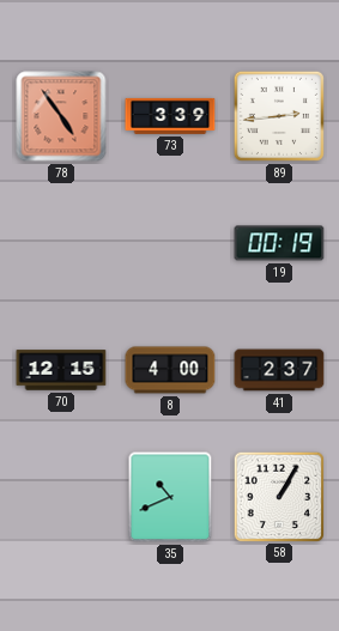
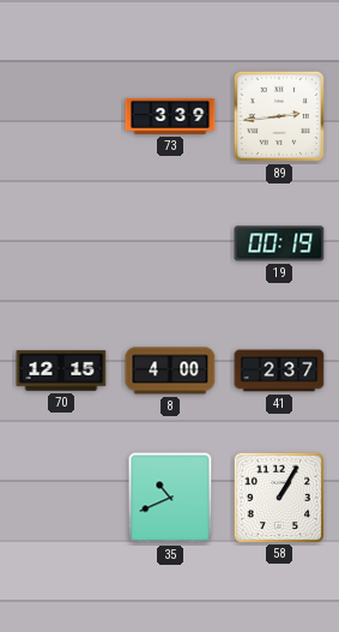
78: 4:54 -> none
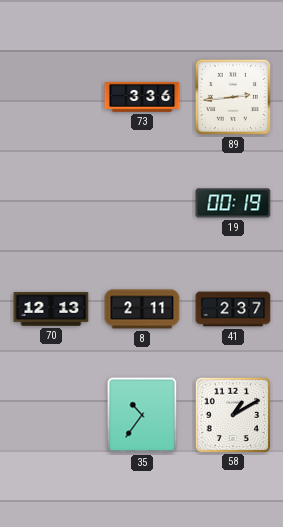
73: 3:39 -> 3:36
70: 12:15 -> 12:13
8: 4:00 -> 2:11
35: 10:41 -> 10:36
58: 1:05 -> 1:10
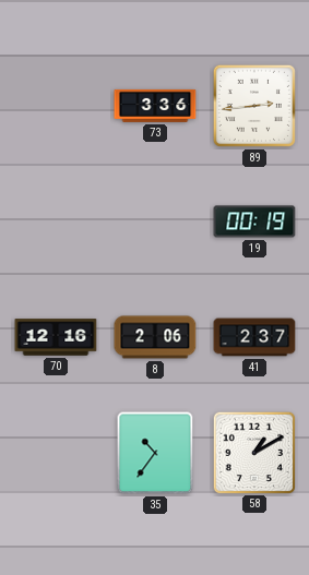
70: 12:13 -> 12:16
8: 2:11 -> 2:06
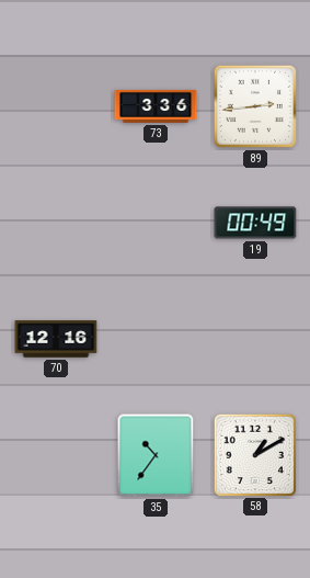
19: 00:19 -> 00:49
8: 2:06 -> none
41: 2:37 -> none
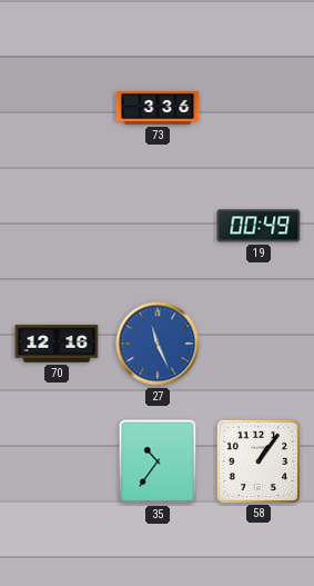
89: 2:44 -> none
27: none -> 11:26
58: 1:10 -> 1:06
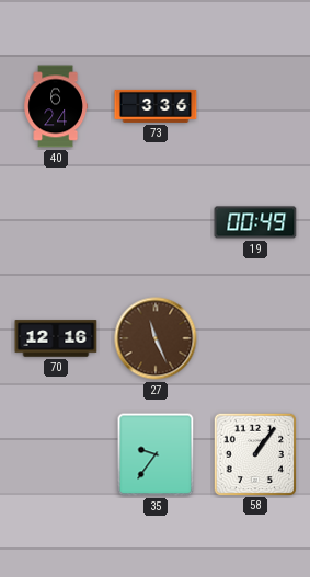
40: none -> 6:24
27 dial: blue -> brown
35: 10:36 -> 9:36
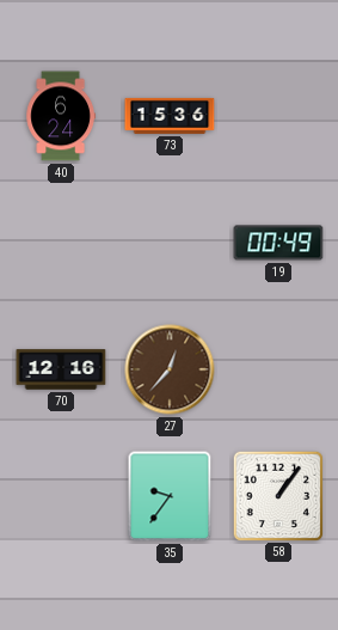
73: 3:36 -> 15:36
27: 11:26 -> 12:37
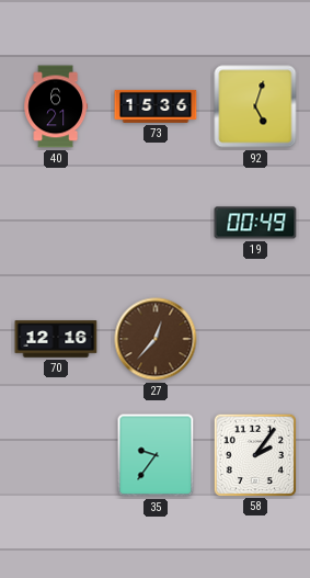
40: 6:24 -> 6:21
92: none -> 5:03
58: 1:06 -> 2:06
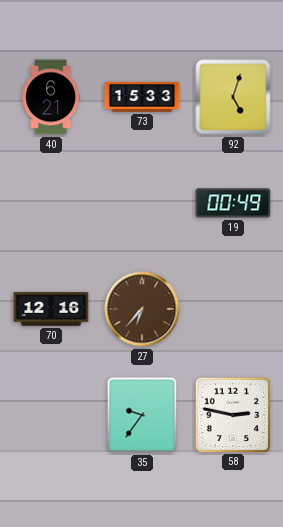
73: 15:36 -> 15:33
27: 12:37 -> 6:37
58: 2:06 -> 2:47
